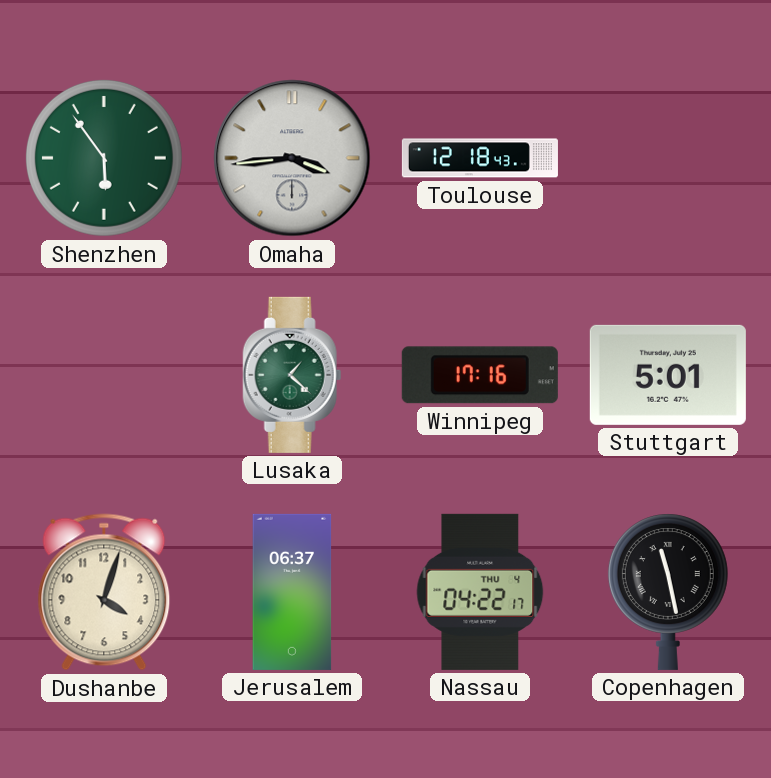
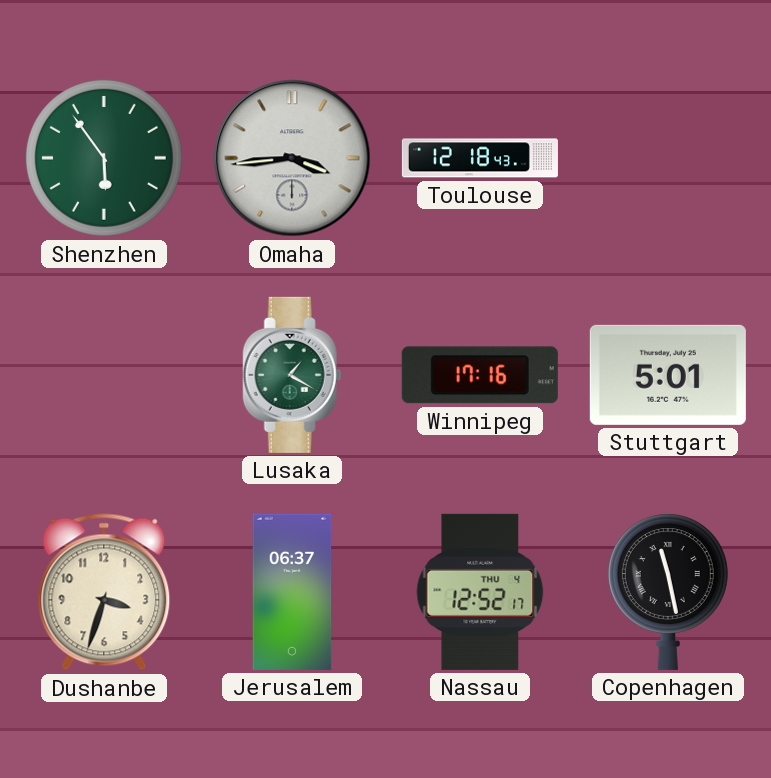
Lusaka: 1:22 -> 1:20
Dushanbe: 4:03 -> 3:33
Nassau: 04:22 -> 12:52
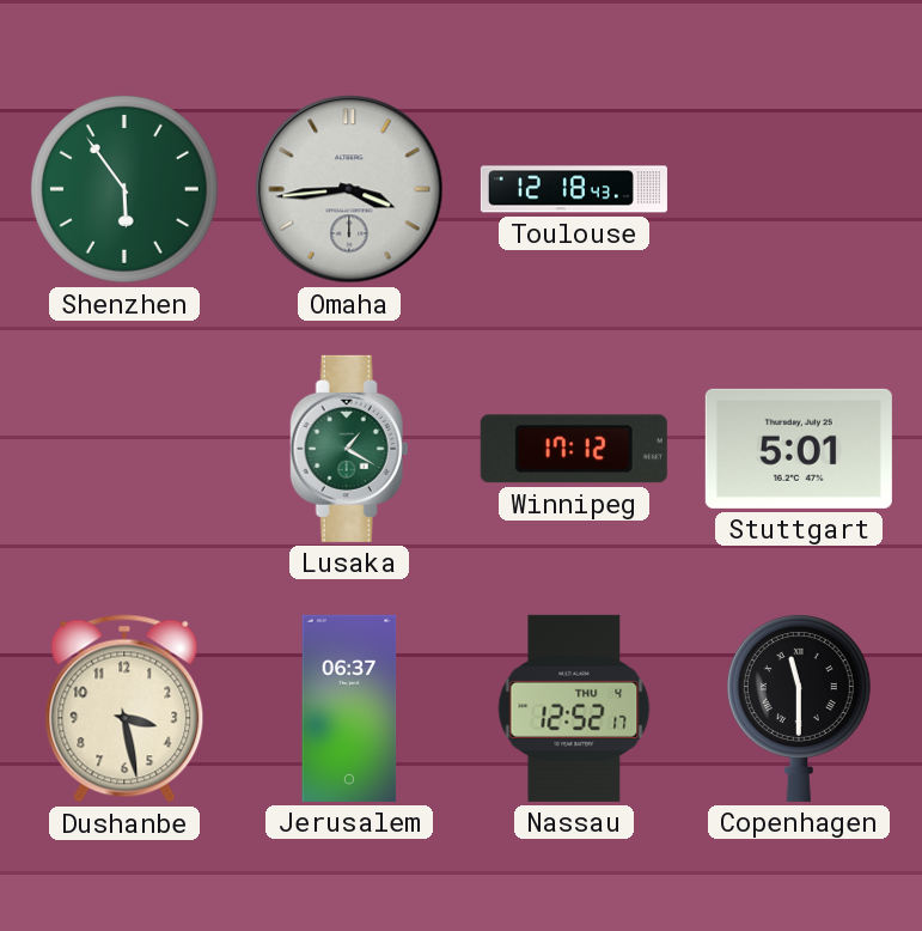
Winnipeg: 17:16 -> 17:12
Dushanbe: 3:33 -> 3:28
Copenhagen: 11:28 -> 11:30
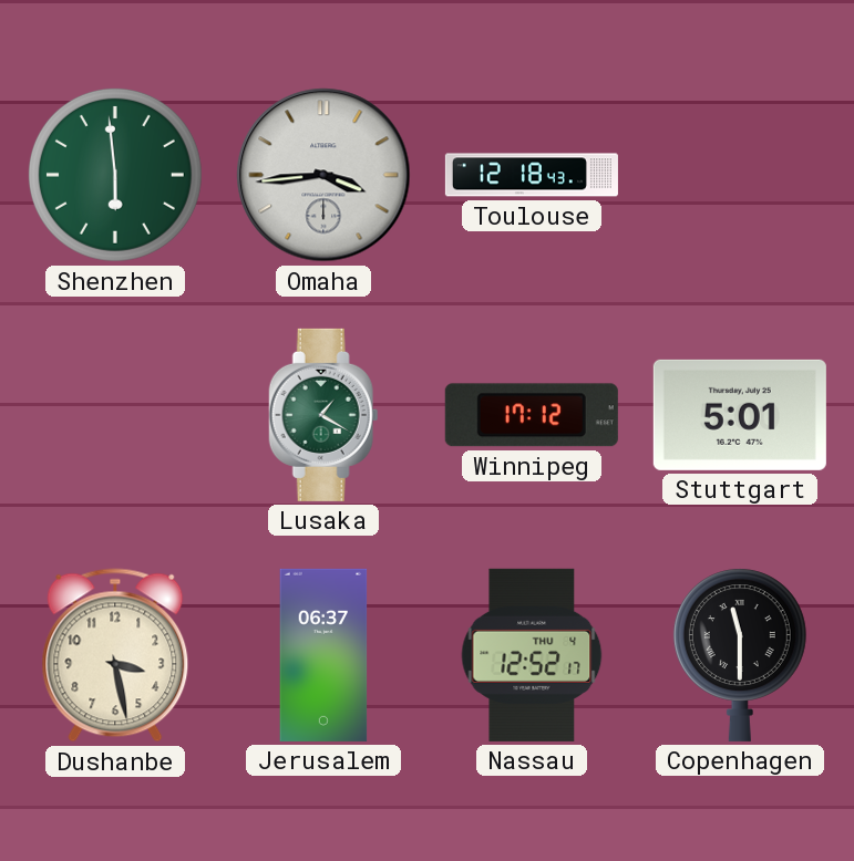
Shenzhen: 5:54 -> 5:59
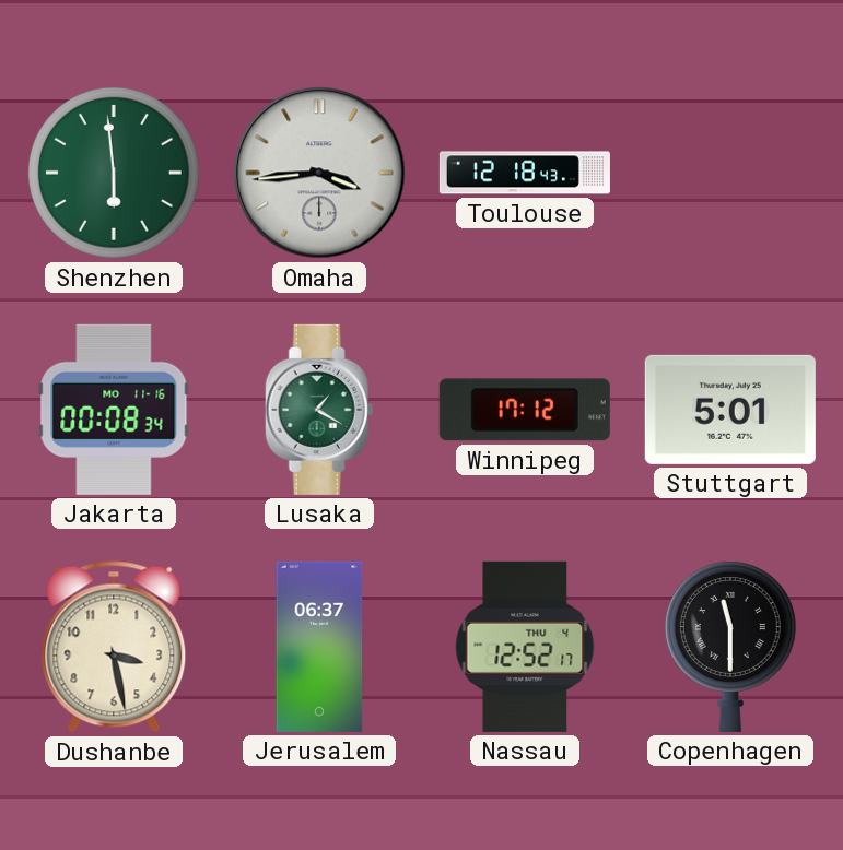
Jakarta: none -> 00:08
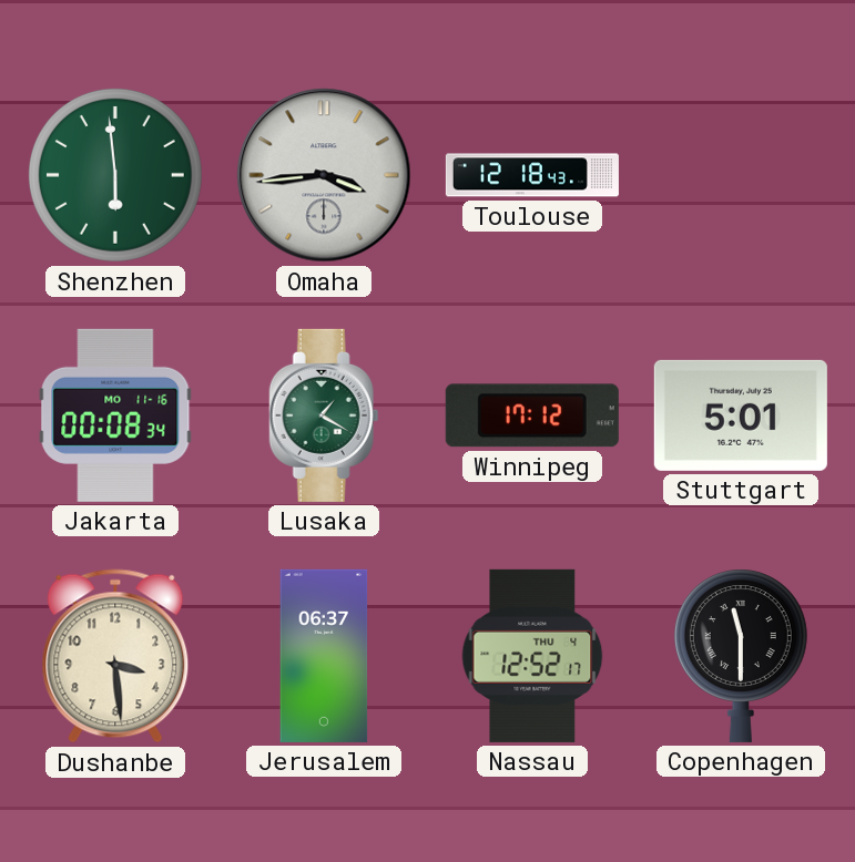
Dushanbe: 3:28 -> 3:29
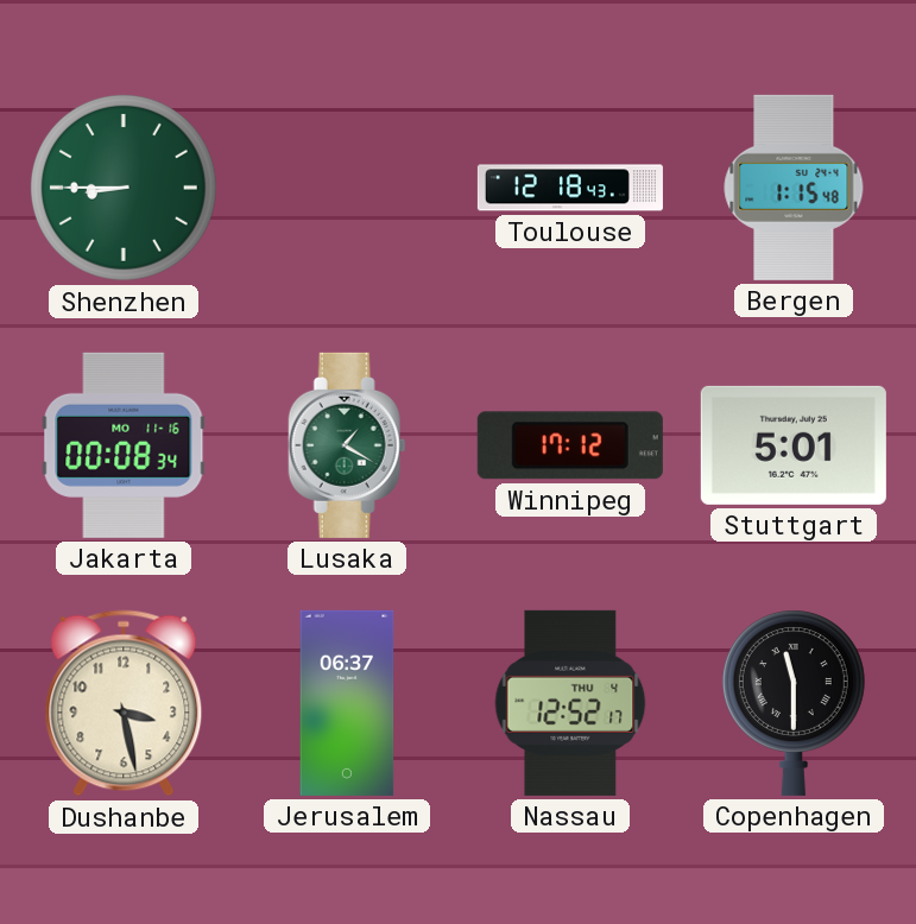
Shenzhen: 5:59 -> 8:45
Omaha: 3:44 -> none
Bergen: none -> 1:15
Dushanbe: 3:29 -> 3:28
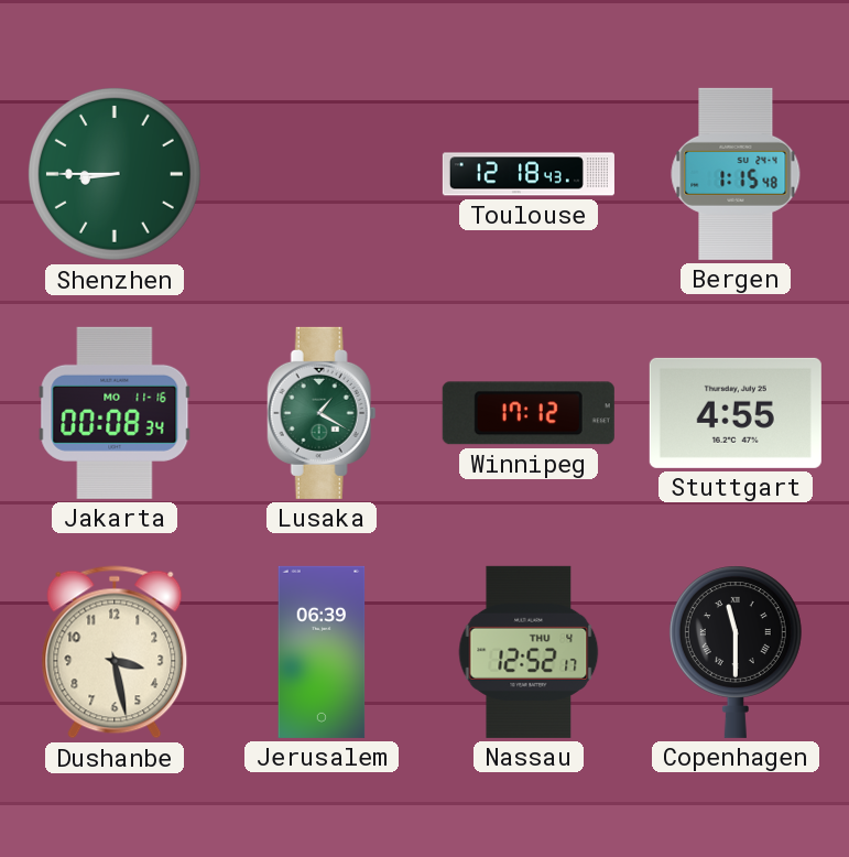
Stuttgart: 5:01 -> 4:55
Jerusalem: 06:37 -> 06:39
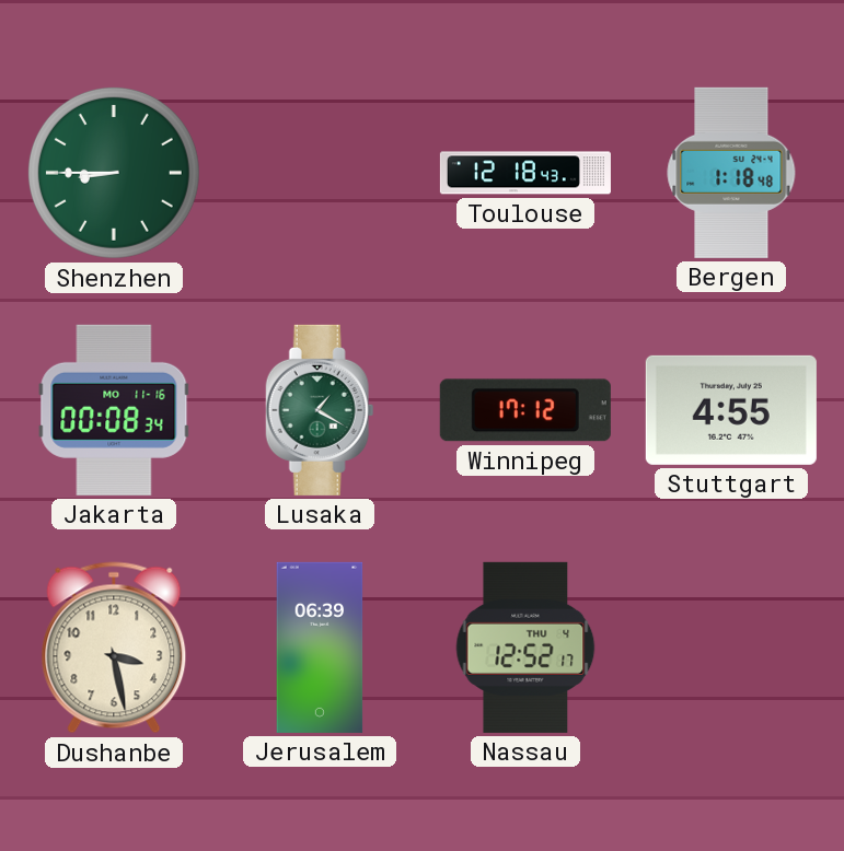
Bergen: 1:15 -> 1:18
Copenhagen: 11:30 -> none
